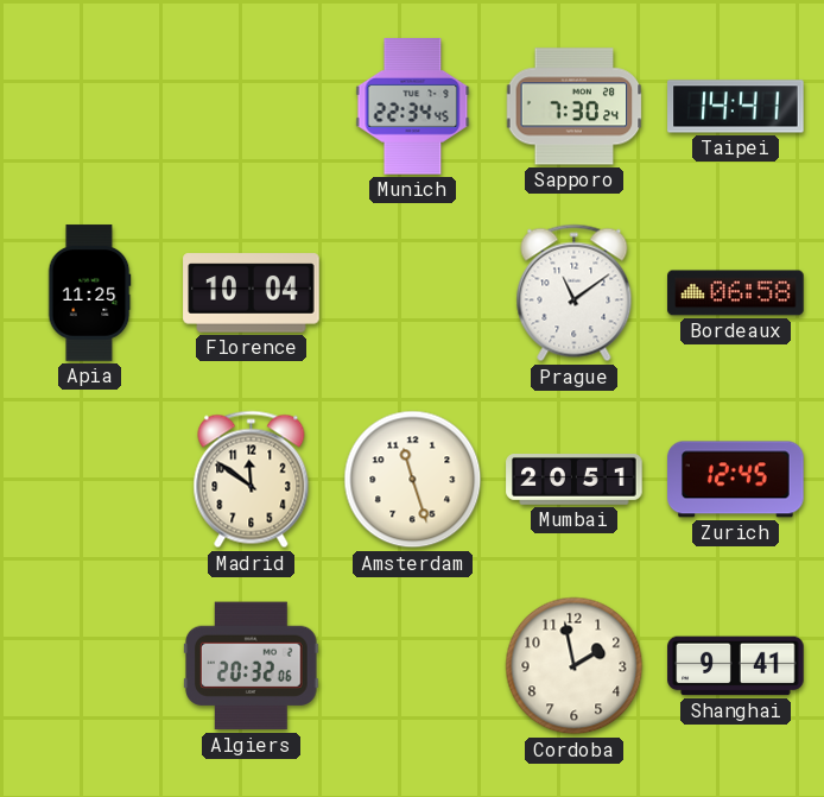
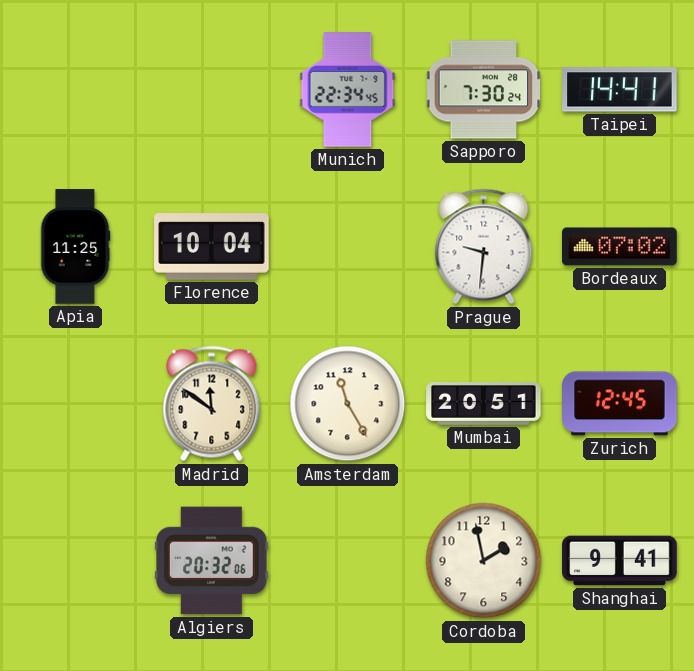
Prague: 11:09 -> 9:31
Bordeaux: 06:58 -> 07:02
Amsterdam: 11:27 -> 11:25
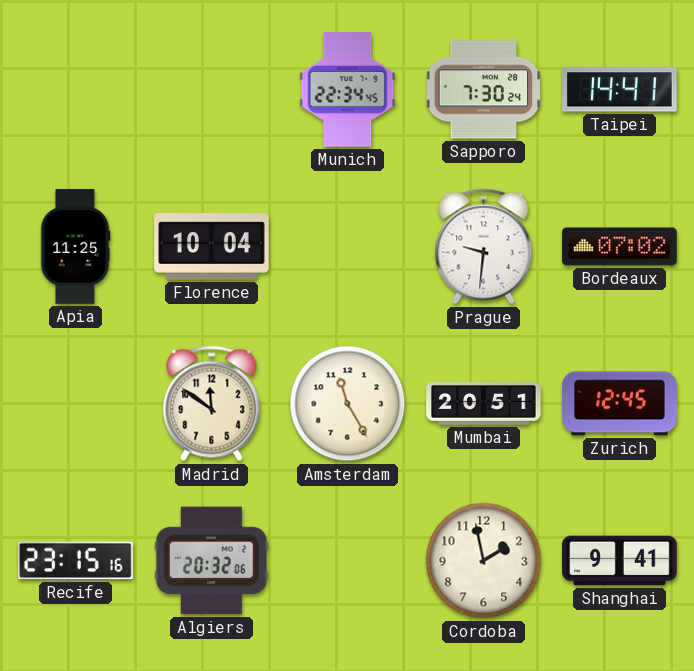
Recife: none -> 23:15
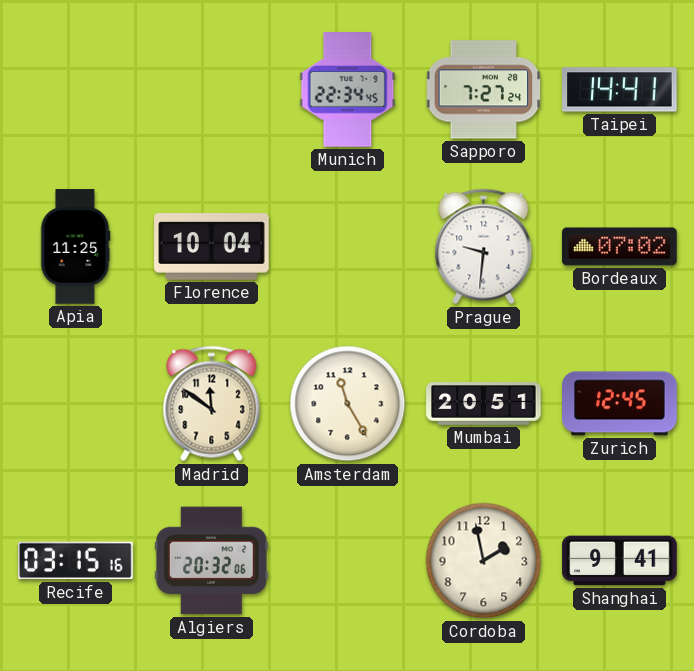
Sapporo: 7:30 -> 7:27
Recife: 23:15 -> 03:15
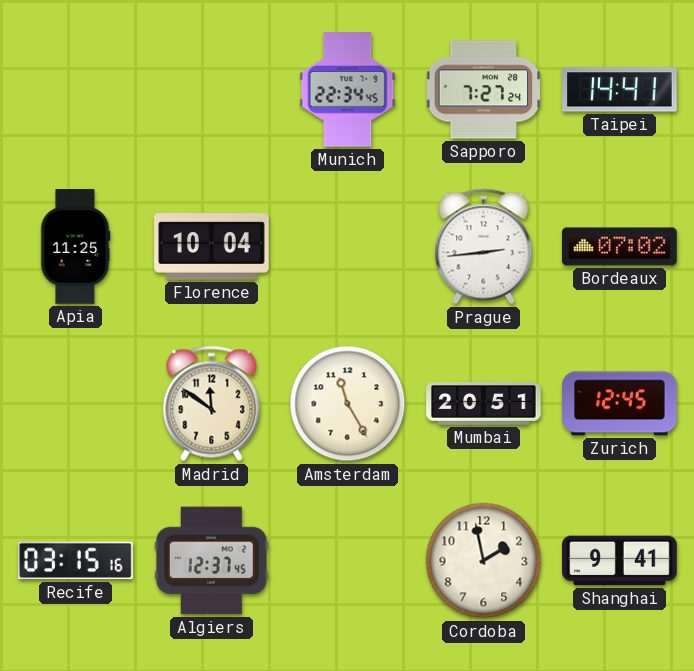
Prague: 9:31 -> 2:44
Algiers: 20:32 -> 12:37
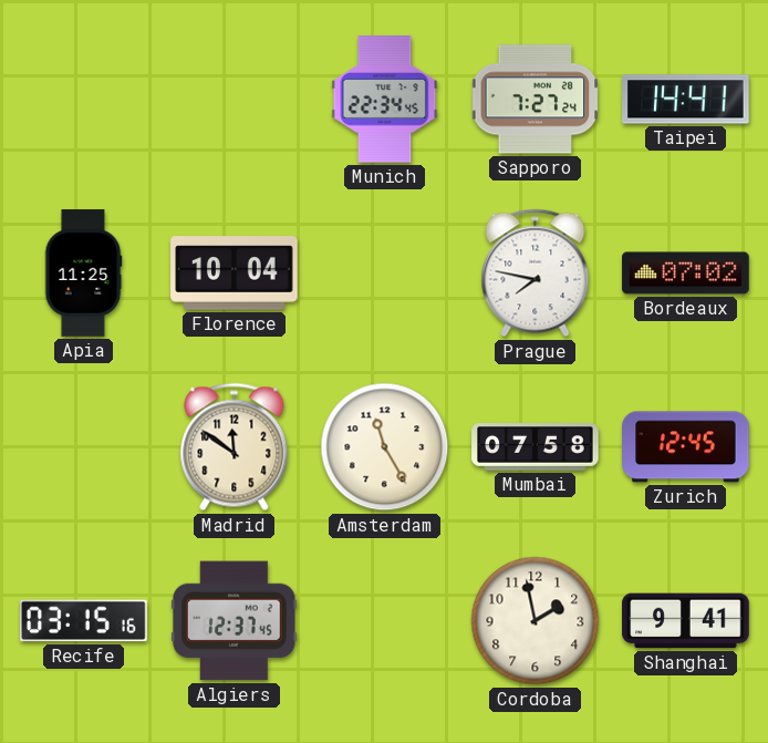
Prague: 2:44 -> 7:47
Mumbai: 20:51 -> 07:58
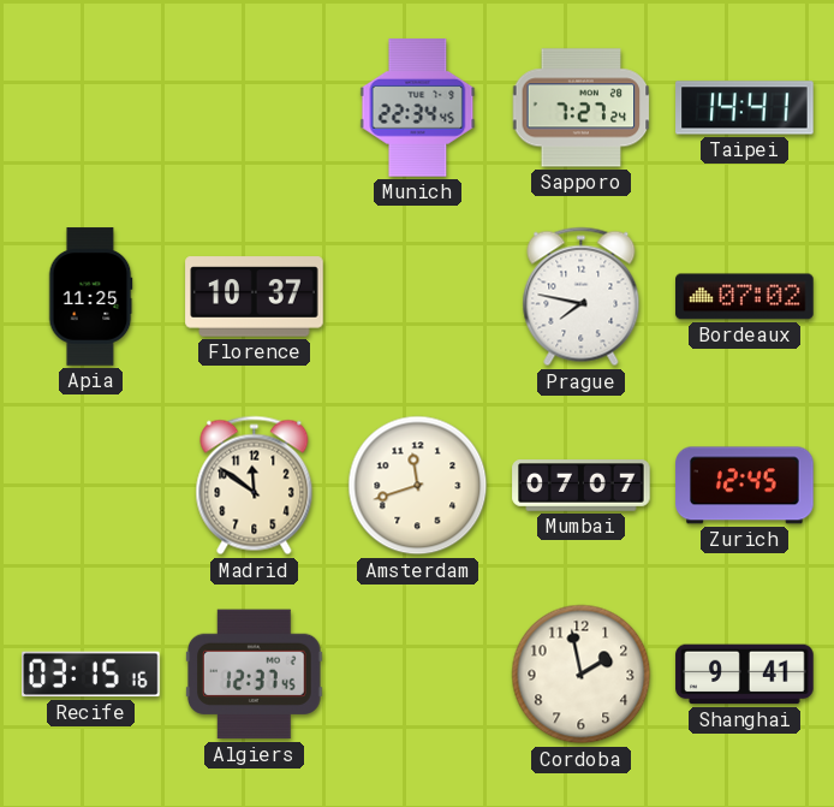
Florence: 10:04 -> 10:37
Amsterdam: 11:25 -> 11:42
Mumbai: 07:58 -> 07:07
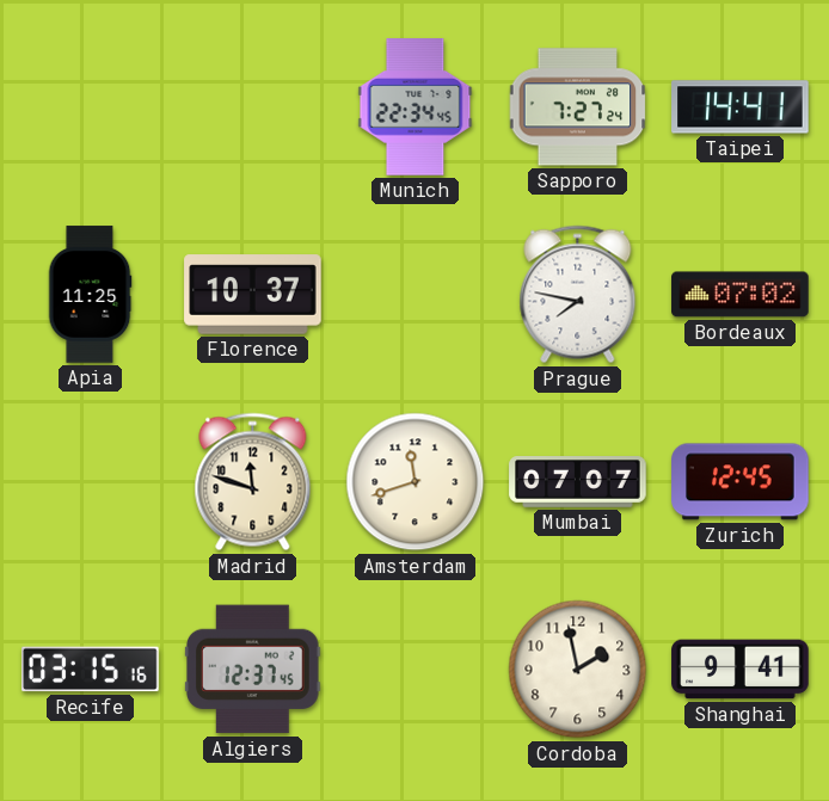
Madrid: 11:51 -> 11:48
